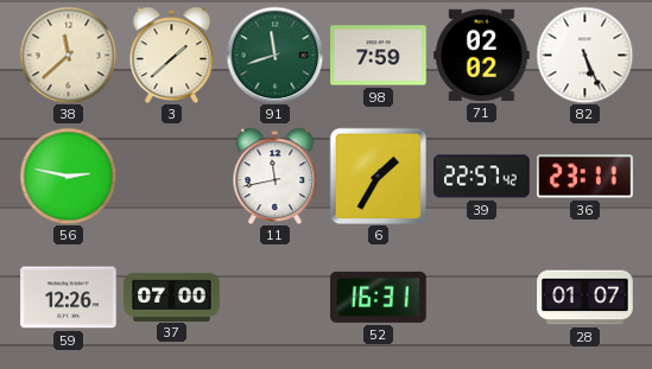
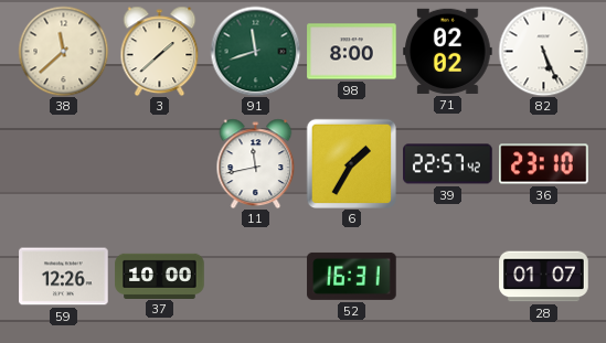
98: 7:59 -> 8:00
56: 2:47 -> none
36: 23:11 -> 23:10
37: 07:00 -> 10:00
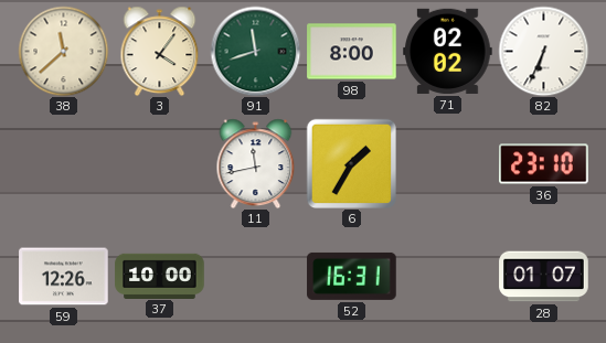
3: 1:38 -> 4:06
82: 5:26 -> 6:34
39: 22:57 -> none
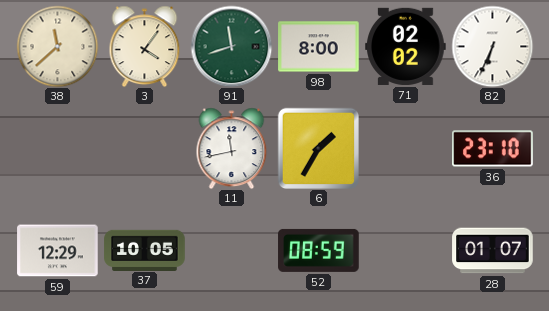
59: 12:26 -> 12:29
37: 10:00 -> 10:05
52: 16:31 -> 08:59
